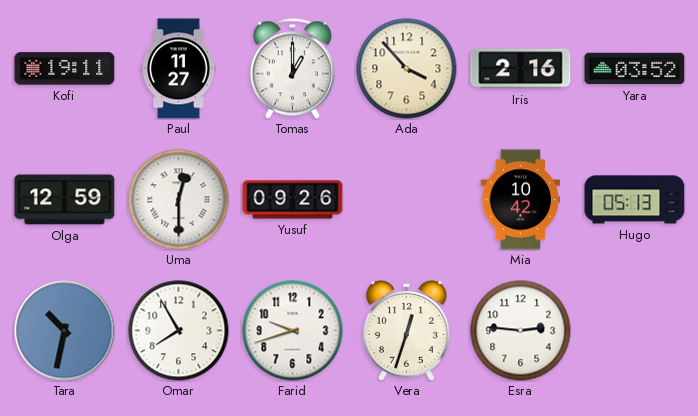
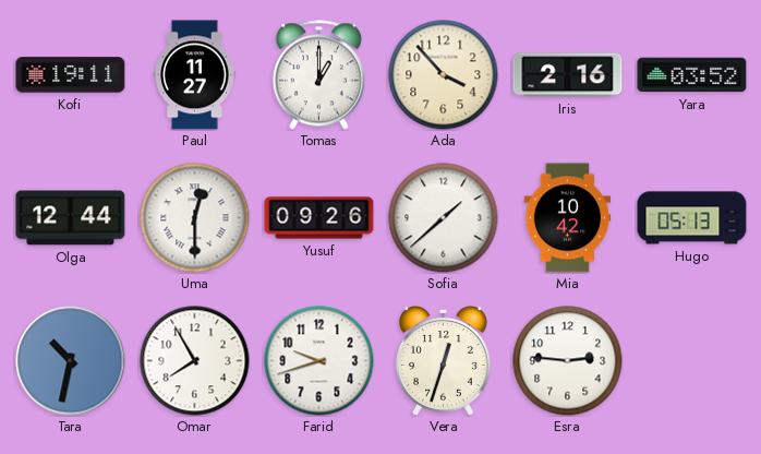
Olga: 12:59 -> 12:44
Sofia: none -> 1:38
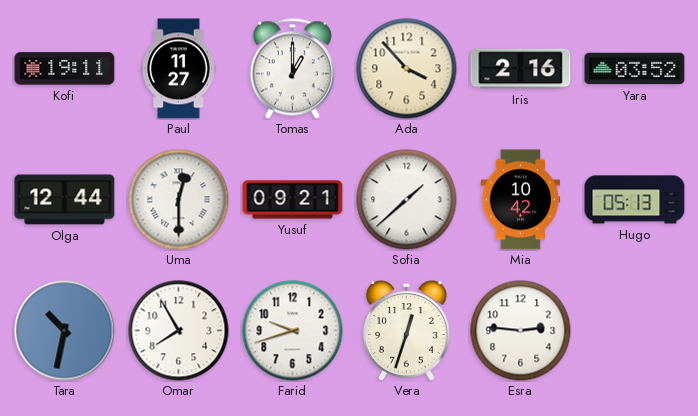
Yusuf: 09:26 -> 09:21
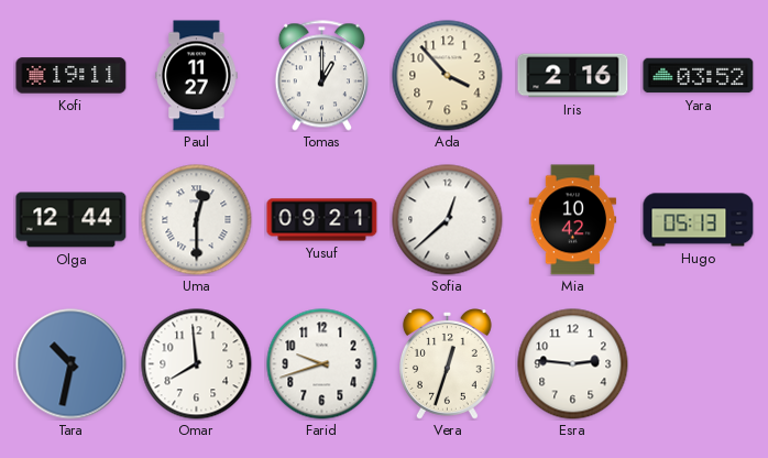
Sofia: 1:38 -> 12:38
Omar: 7:55 -> 7:59
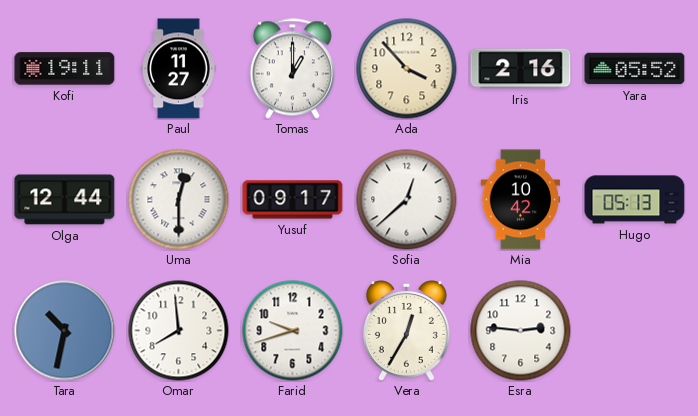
Yara: 03:52 -> 05:52
Yusuf: 09:21 -> 09:17
Vera: 12:33 -> 12:35
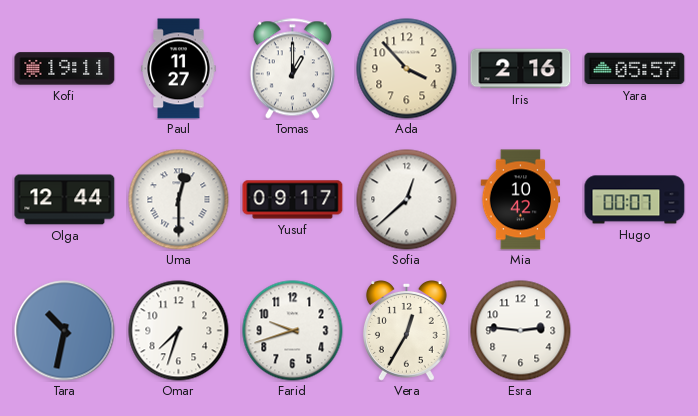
Yara: 05:52 -> 05:57
Hugo: 05:13 -> 00:07
Omar: 7:59 -> 7:33
